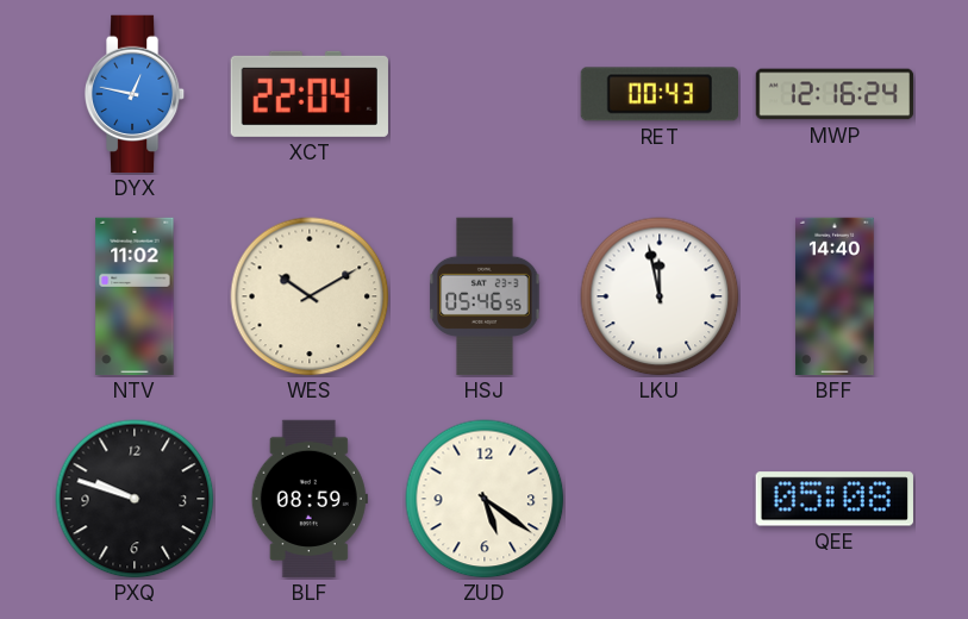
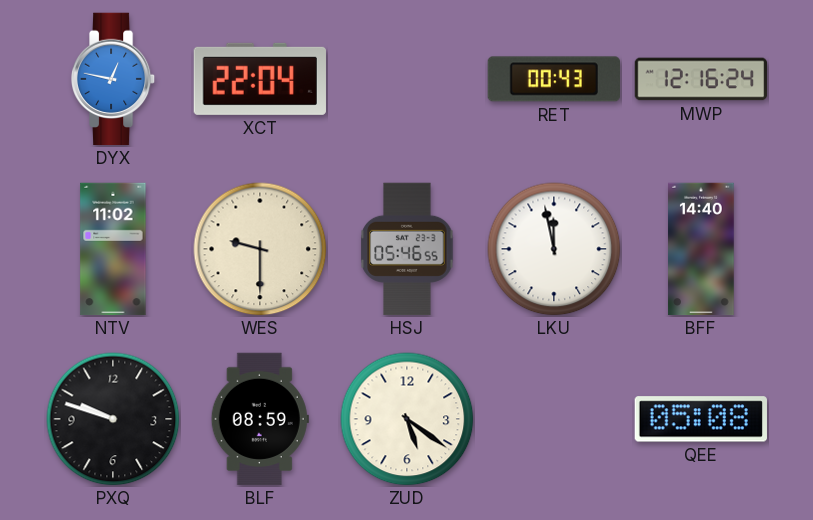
WES: 10:10 -> 9:30
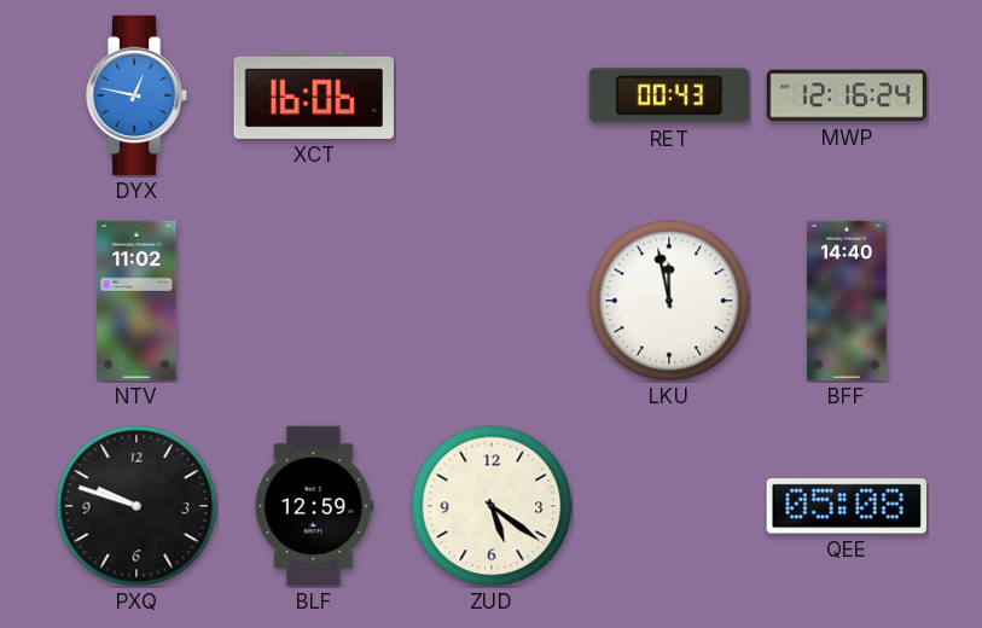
XCT: 22:04 -> 16:06
WES: 9:30 -> none
HSJ: 05:46 -> none
BLF: 08:59 -> 12:59
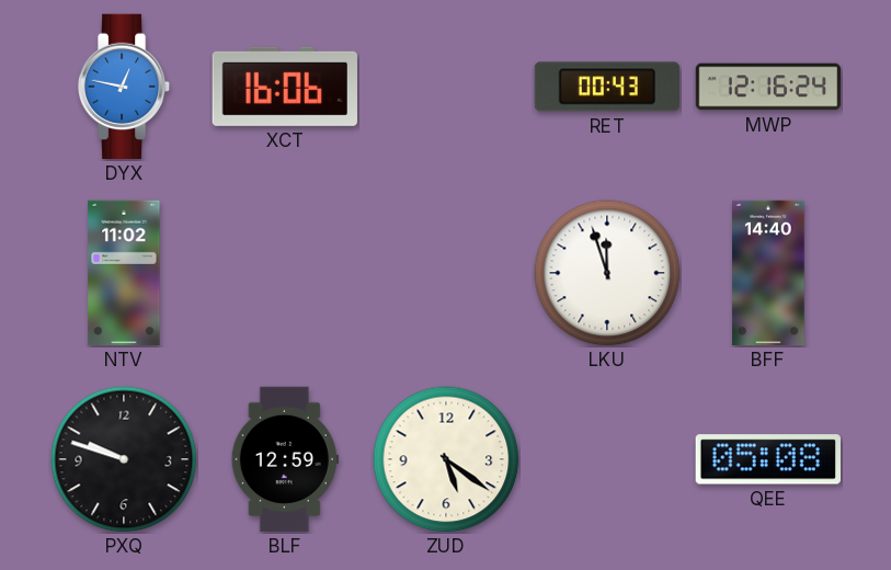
LKU: 11:58 -> 11:57
